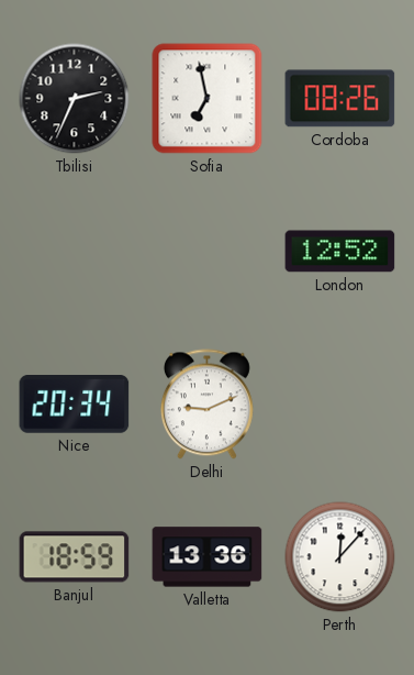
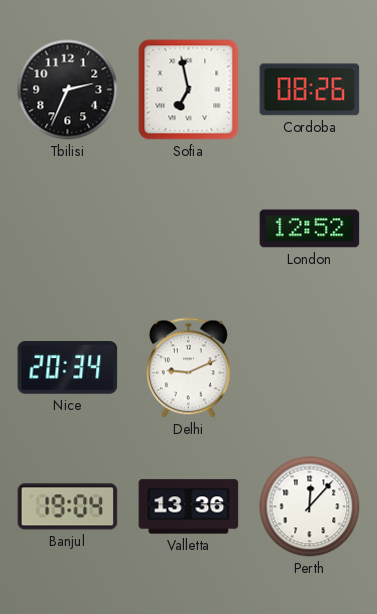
Banjul: 18:59 -> 19:04
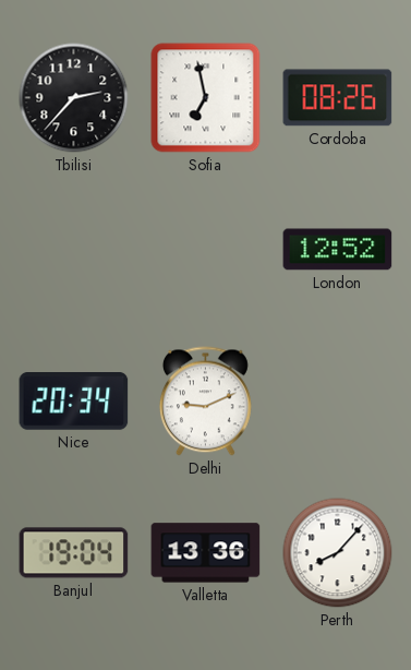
Tbilisi: 2:34 -> 2:37
Perth: 12:07 -> 8:07
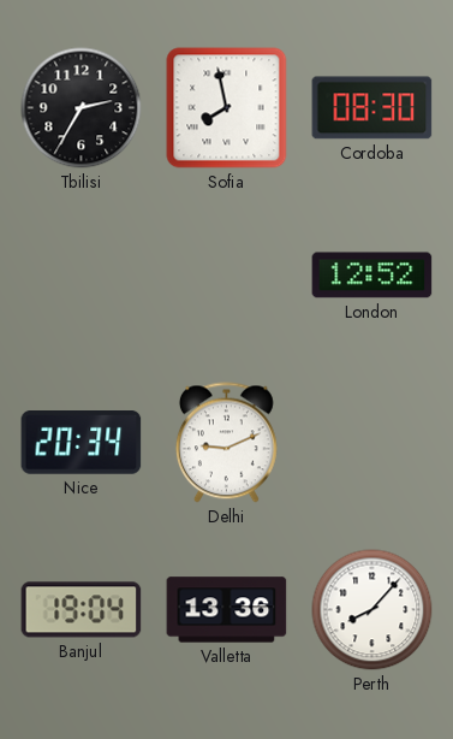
Tbilisi: 2:37 -> 2:35
Sofia: 6:58 -> 7:58
Cordoba: 08:26 -> 08:30
